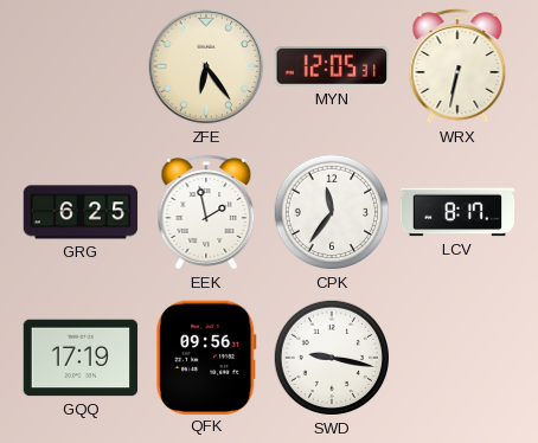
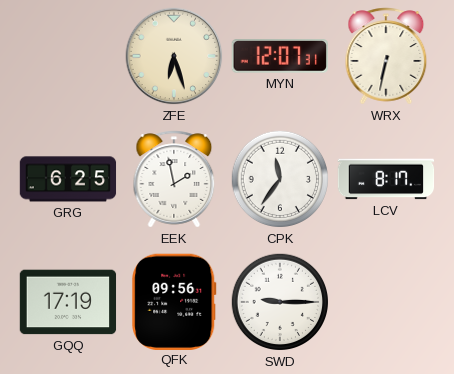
ZFE: 6:24 -> 6:27
MYN: 12:05 -> 12:07
SWD: 9:17 -> 9:15
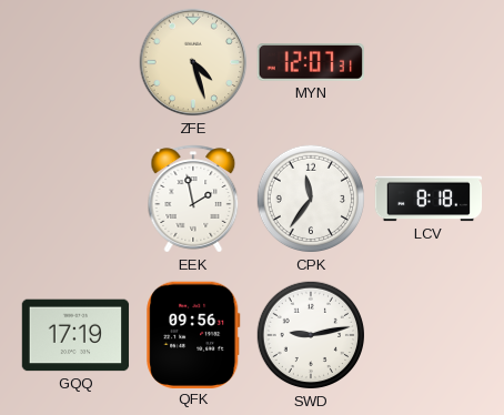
ZFE: 6:27 -> 4:27
WRX: 6:32 -> none
GRG: 6:25 -> none
LCV: 8:17 -> 8:18
SWD: 9:15 -> 9:13
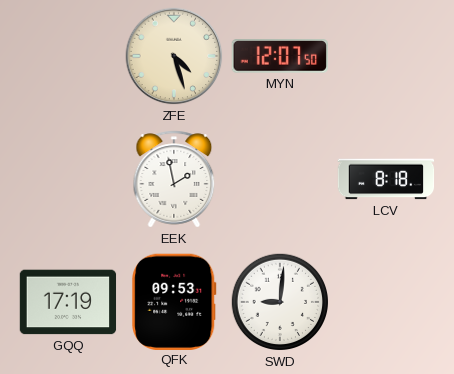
MYN: 12:07:31 -> 12:07:50
CPK: 11:36 -> none
QFK: 09:56 -> 09:53
SWD: 9:13 -> 9:01
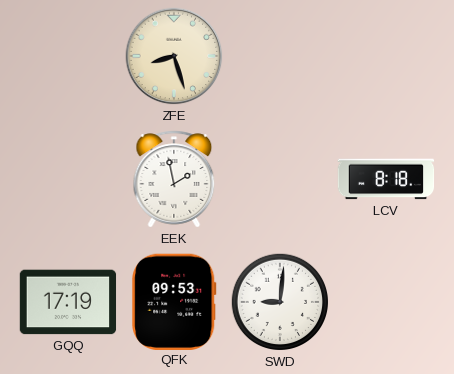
ZFE: 4:27 -> 8:27
MYN: 12:07 -> none
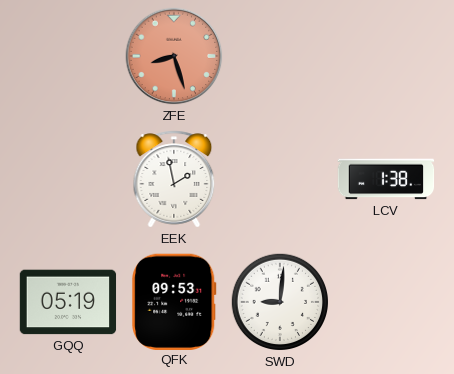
ZFE dial: cream -> salmon
LCV: 8:18 -> 1:38
GQQ: 17:19 -> 05:19
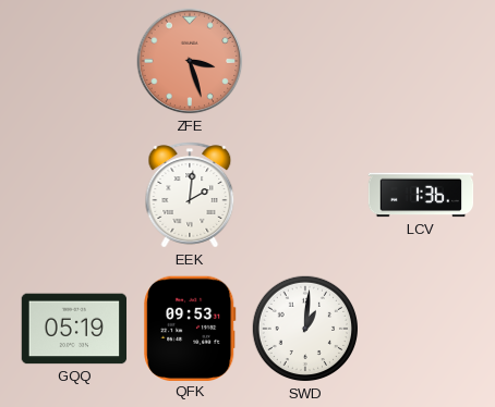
ZFE: 8:27 -> 3:27
EEK: 1:58 -> 2:01
LCV: 1:38 -> 1:36
SWD: 9:01 -> 1:01
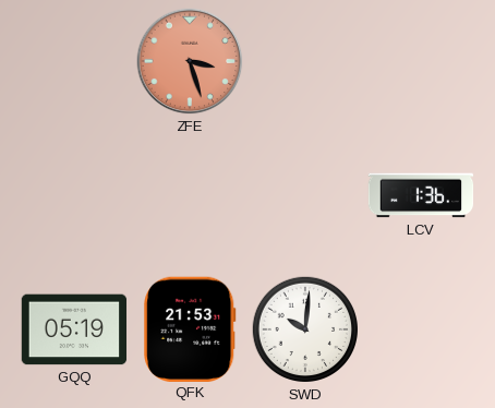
EEK: 2:01 -> none
QFK: 09:53 -> 21:53
SWD: 1:01 -> 10:01
